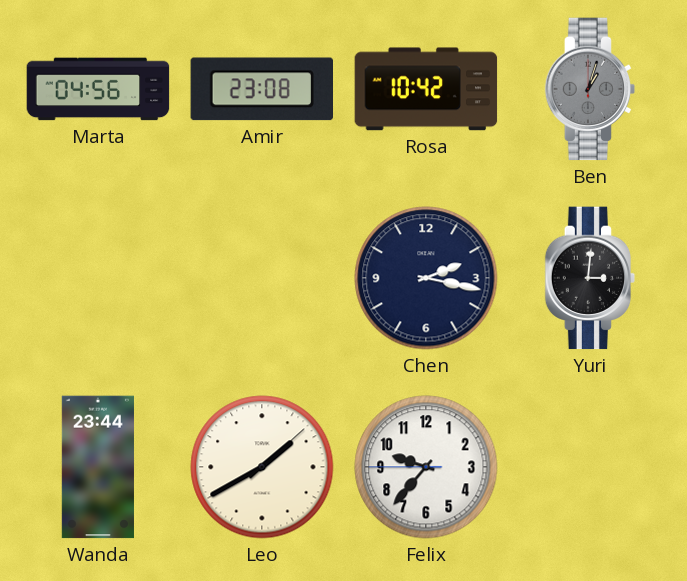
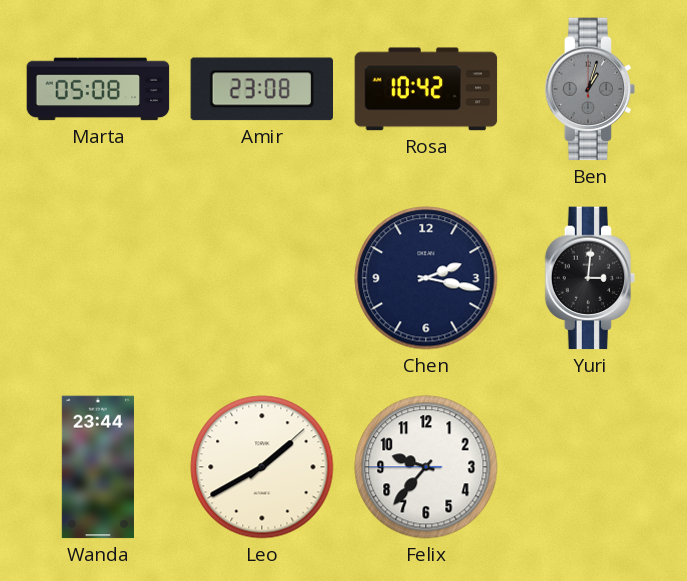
Marta: 04:56 -> 05:08
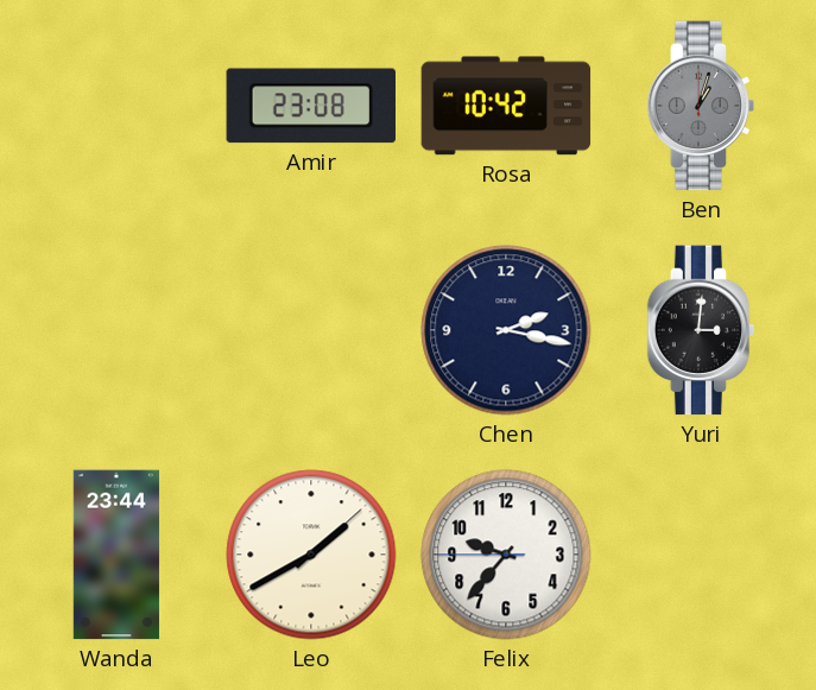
Marta: 05:08 -> none
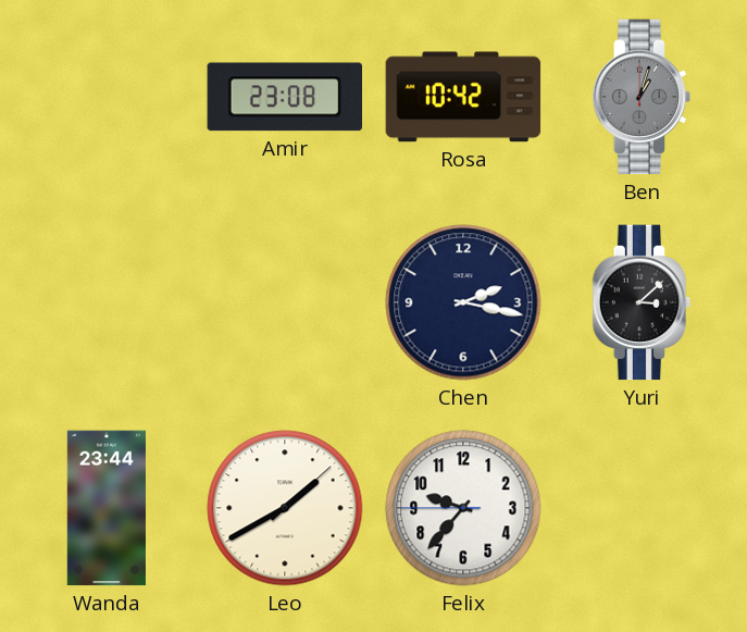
Yuri: 3:01 -> 3:08
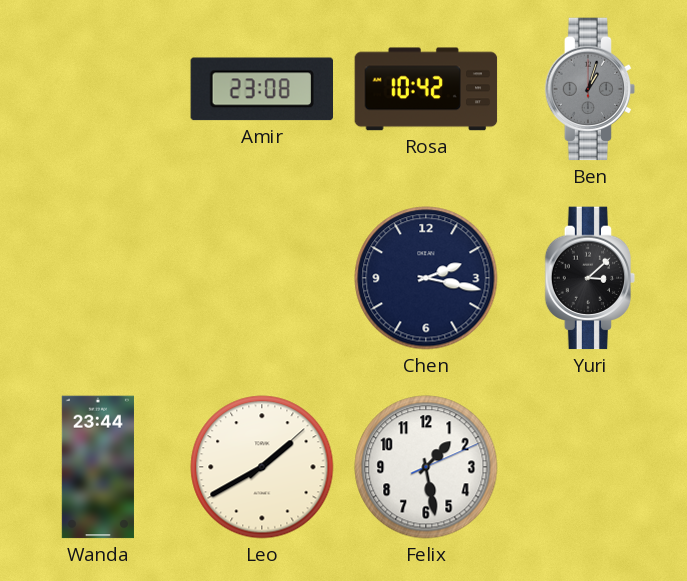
Felix: 9:36 -> 1:28
